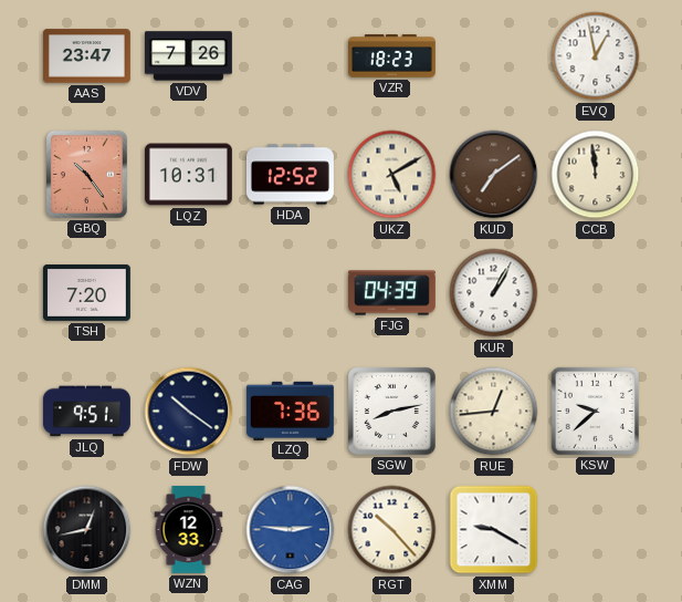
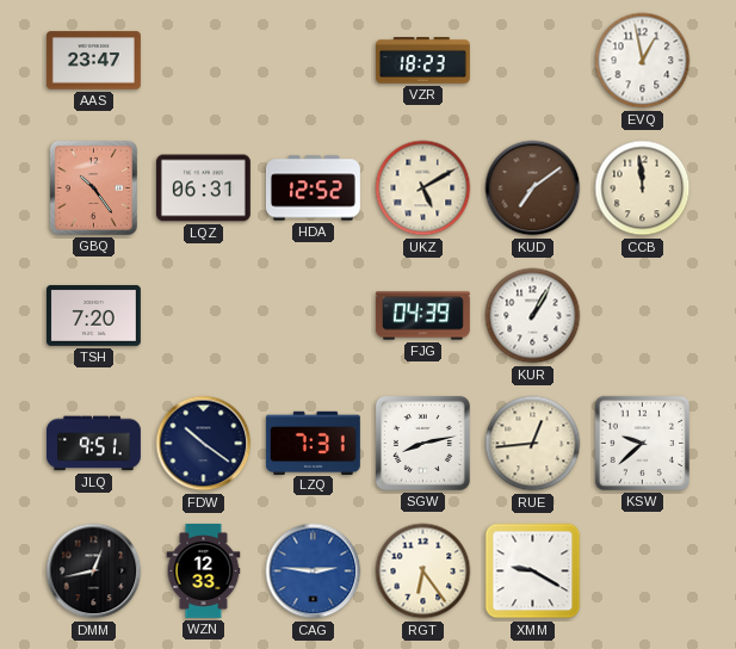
VDV: 7:26 -> none
LQZ: 10:31 -> 06:31
LZQ: 7:36 -> 7:31
RGT: 10:23 -> 6:24
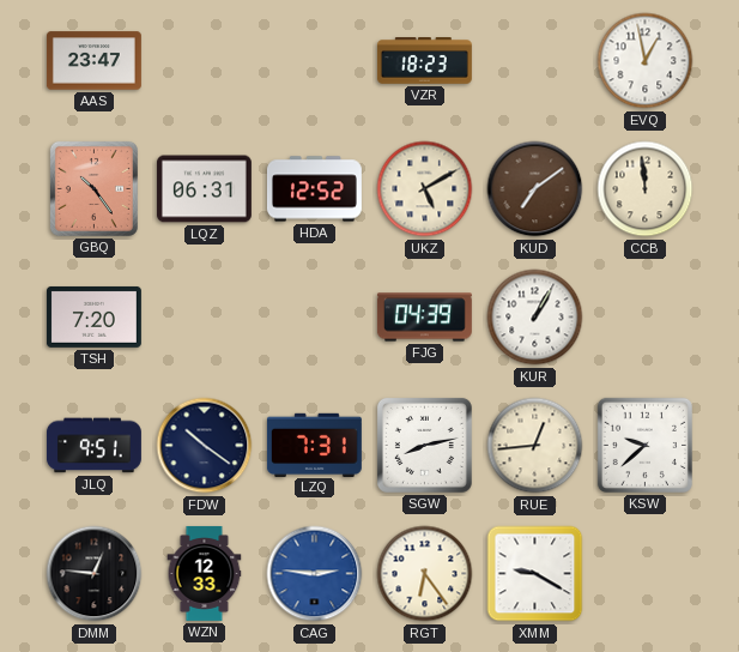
DMM: 12:43 -> 12:46
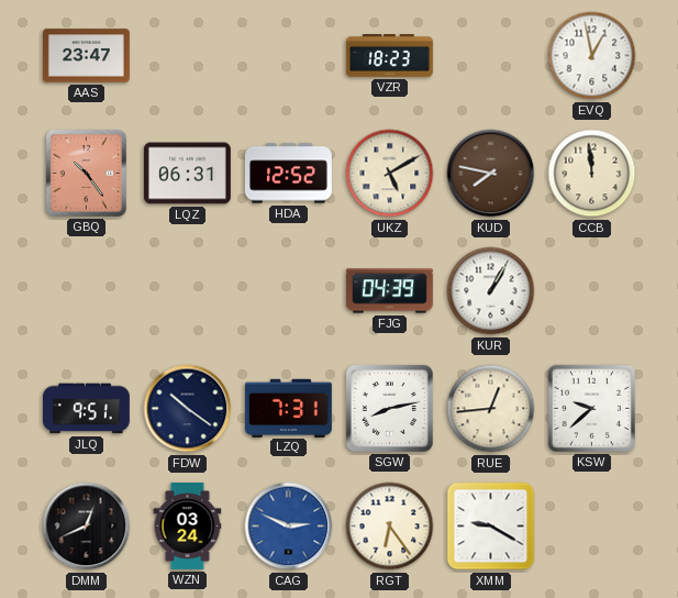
KUD: 7:09 -> 7:47
TSH: 7:20 -> none
DMM: 12:46 -> 12:41
WZN: 12:33 -> 03:24
CAG: 2:46 -> 2:49
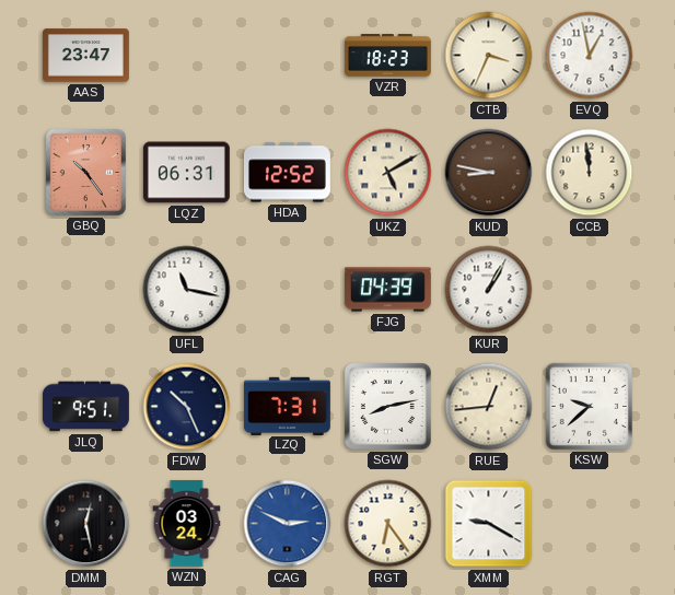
CTB: none -> 3:34
KUD: 7:47 -> 8:47
UFL: none -> 11:17
FDW: 10:21 -> 10:26
DMM: 12:41 -> 12:28
